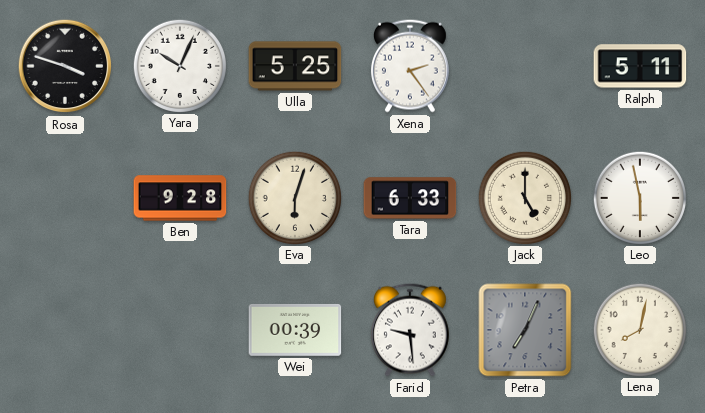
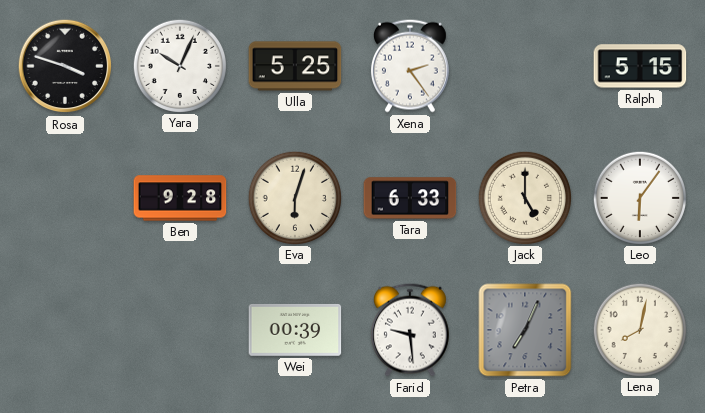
Ralph: 5:11 -> 5:15
Leo: 5:58 -> 6:06
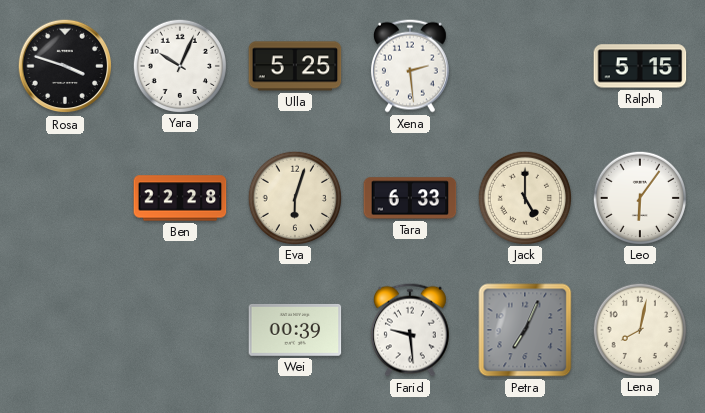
Xena: 2:24 -> 2:29
Ben: 9:28 -> 22:28
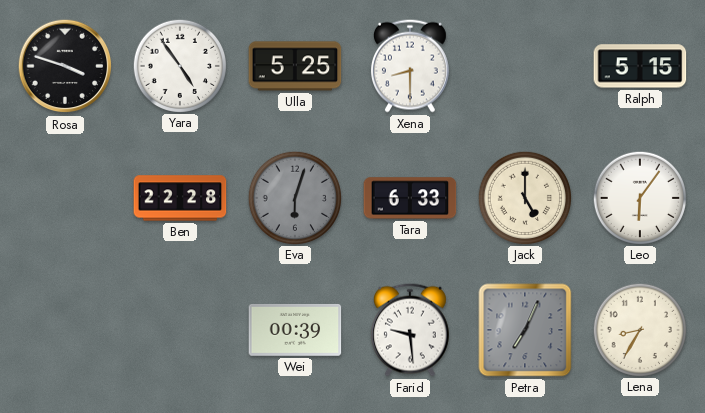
Yara: 10:04 -> 4:54
Xena: 2:29 -> 8:30
Eva dial: cream -> grey
Lena: 8:02 -> 8:35
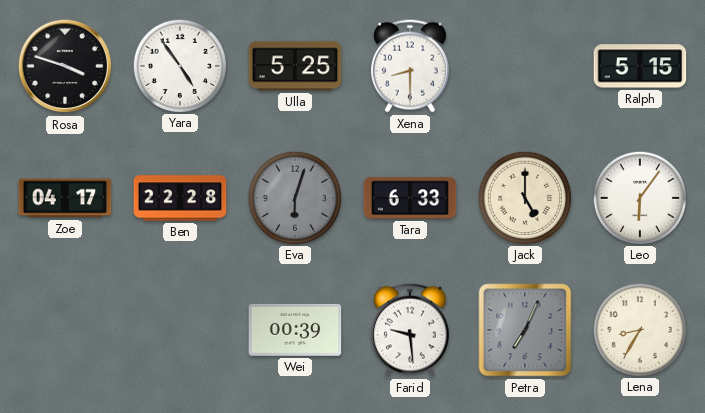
Zoe: none -> 04:17
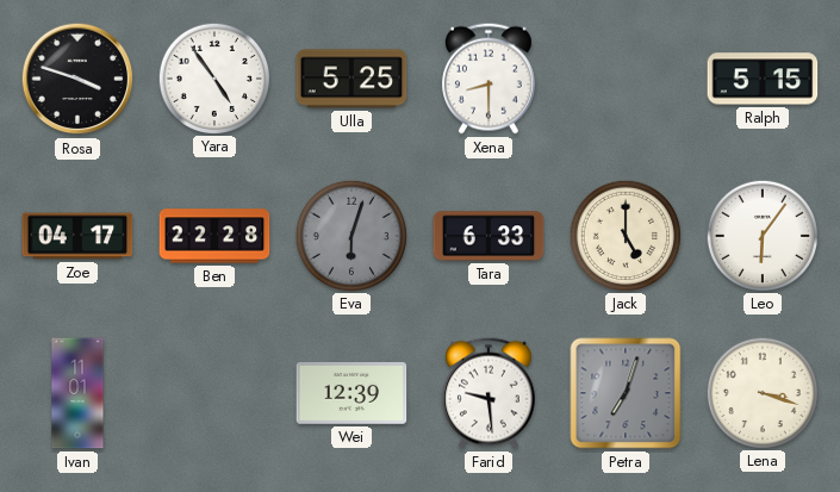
Ivan: none -> 11:01
Wei: 00:39 -> 12:39
Petra: 7:04 -> 7:03
Lena: 8:35 -> 3:18
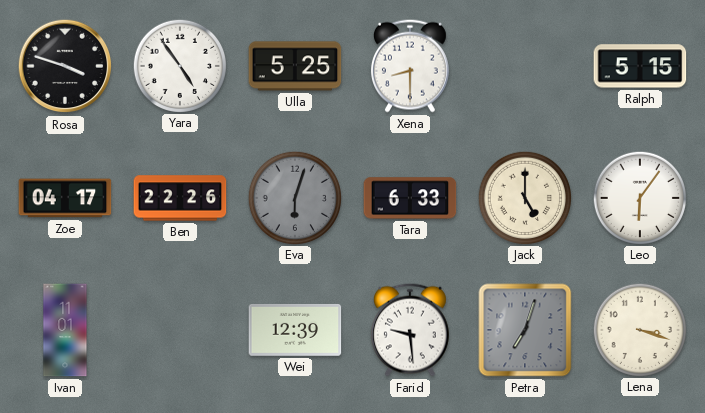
Ben: 22:28 -> 22:26
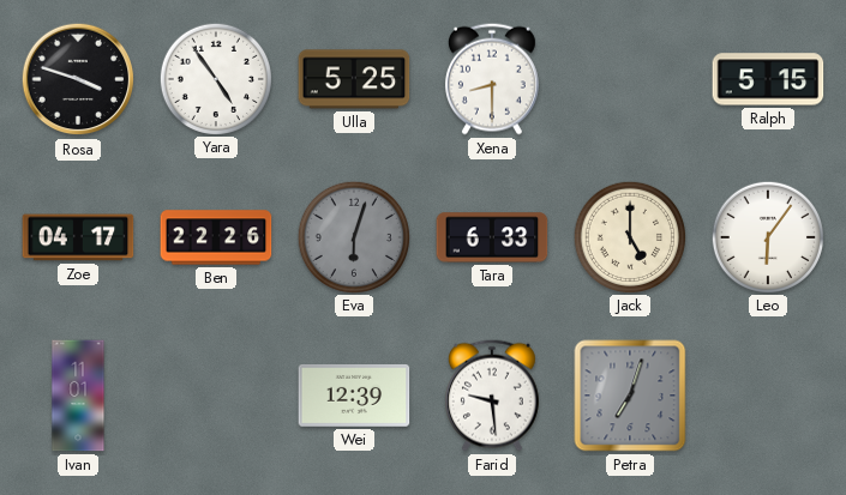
Lena: 3:18 -> none
